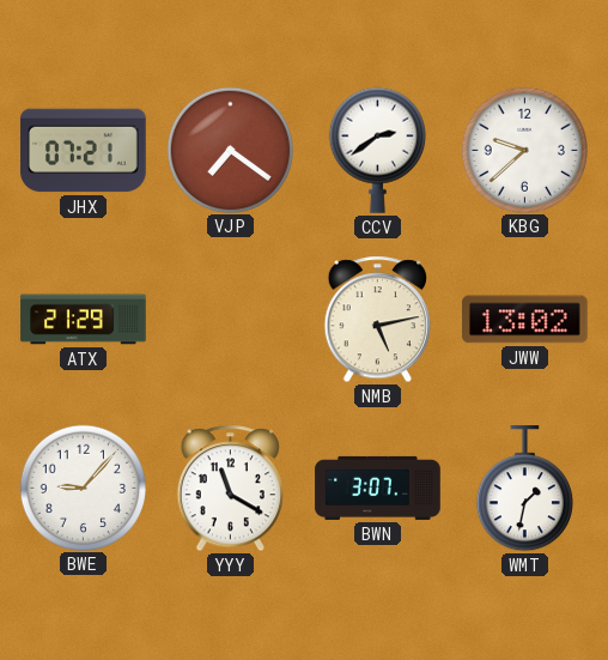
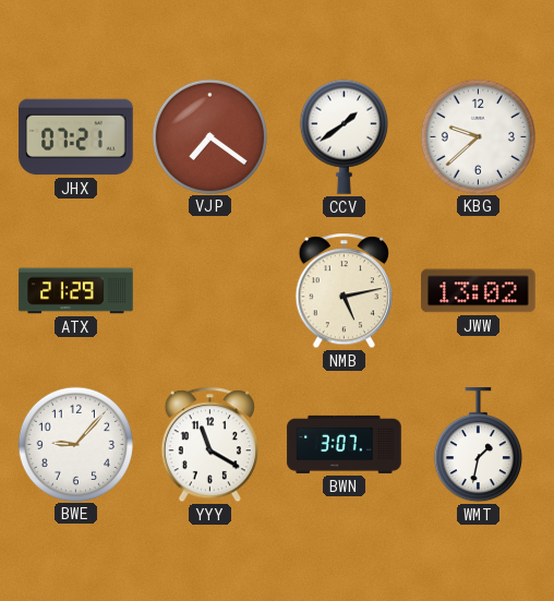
CCV: 2:39 -> 1:39
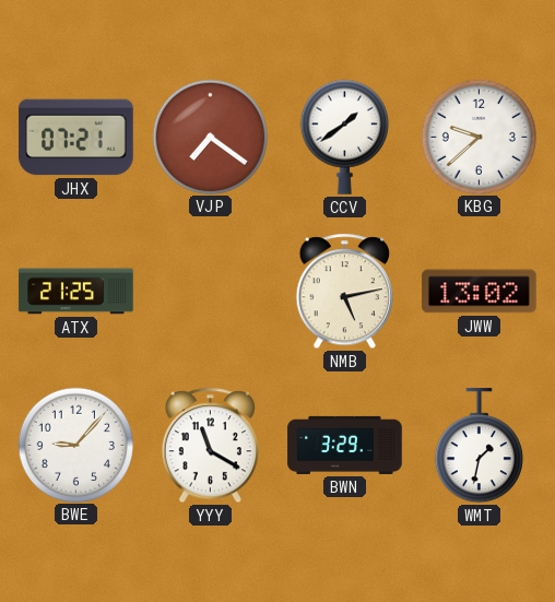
ATX: 21:29 -> 21:25
BWN: 3:07 -> 3:29
